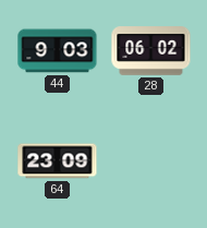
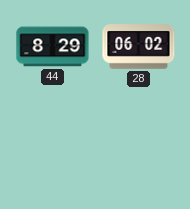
44: 9:03 -> 8:29
64: 23:09 -> none
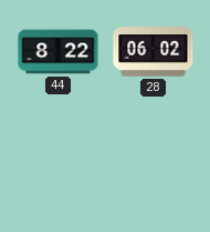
44: 8:29 -> 8:22
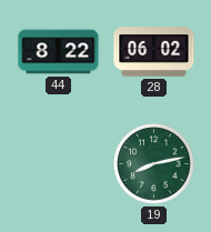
19: none -> 8:13
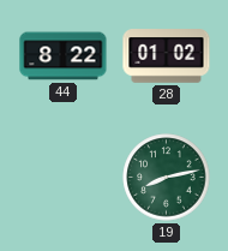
28: 06:02 -> 01:02
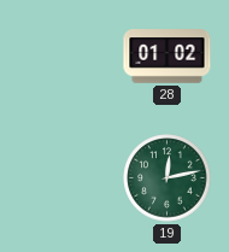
44: 8:22 -> none
19: 8:13 -> 12:13
